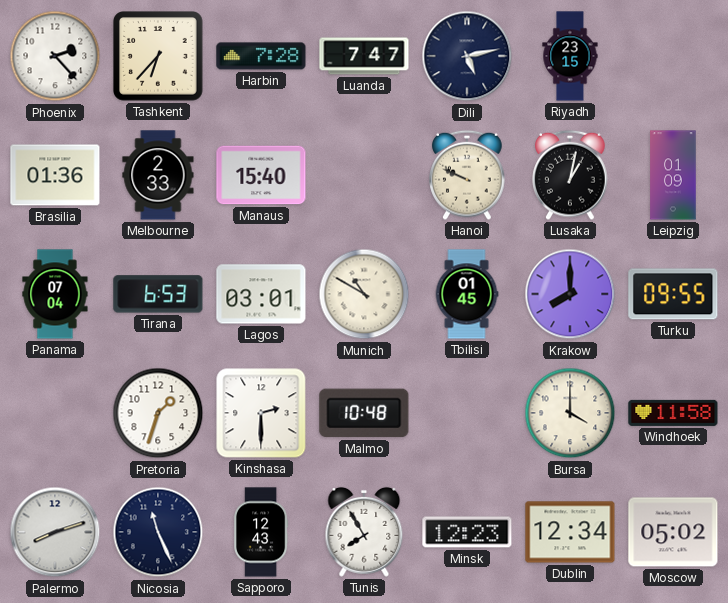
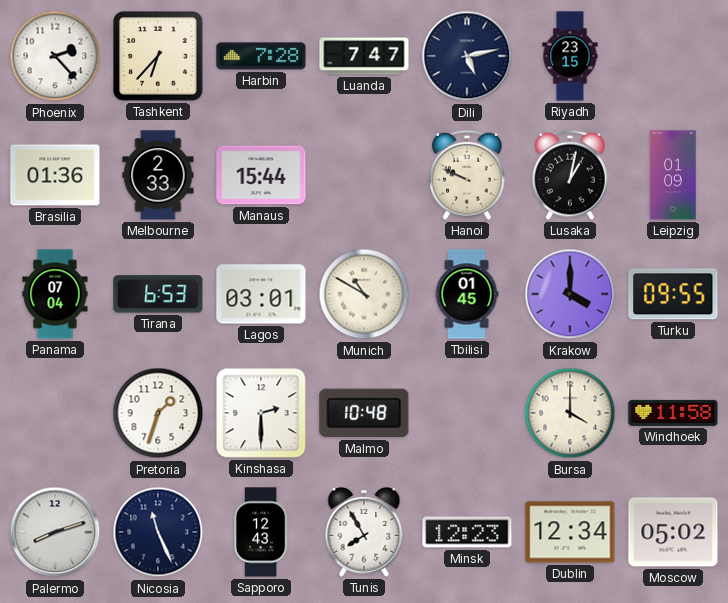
Manaus: 15:40 -> 15:44
Krakow: 8:00 -> 4:00
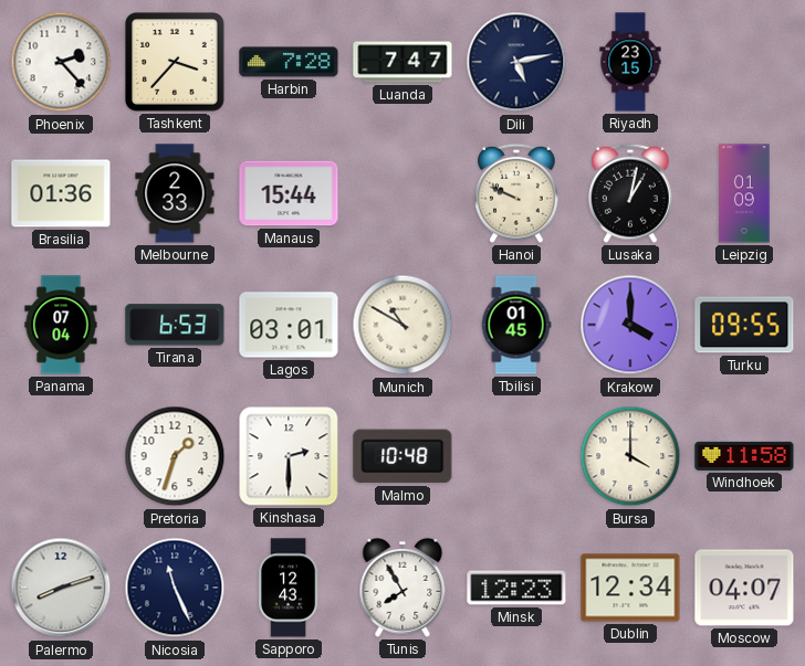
Tashkent: 6:37 -> 3:37
Moscow: 05:02 -> 04:07
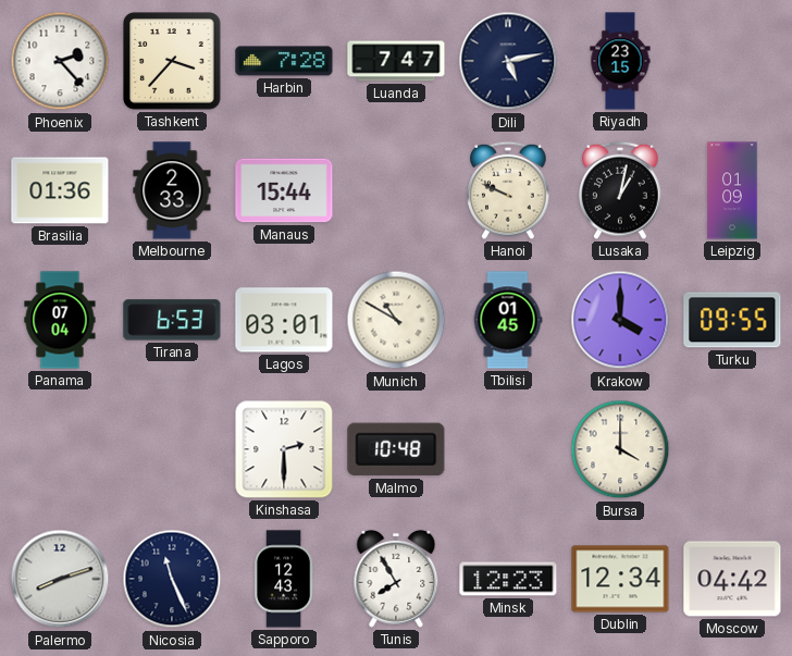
Pretoria: 1:33 -> none
Windhoek: 11:58 -> none
Moscow: 04:07 -> 04:42
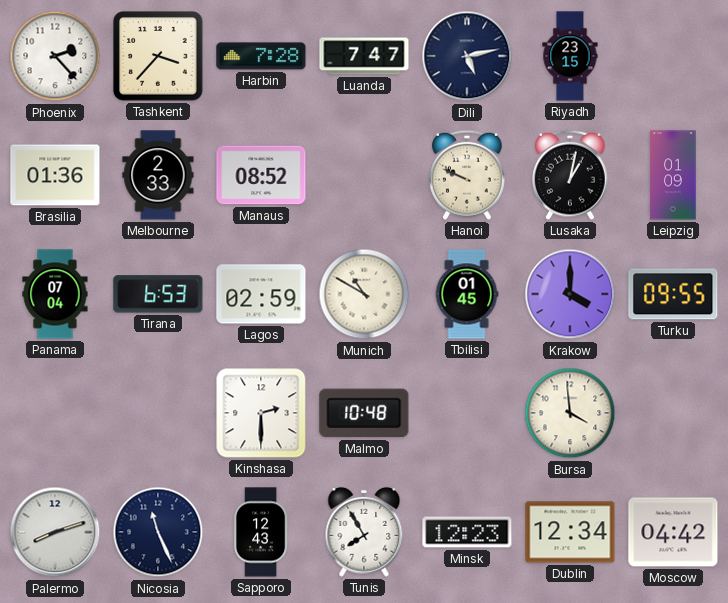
Manaus: 15:44 -> 08:52
Lagos: 03:01 -> 02:59
Bursa: 4:00 -> 3:59
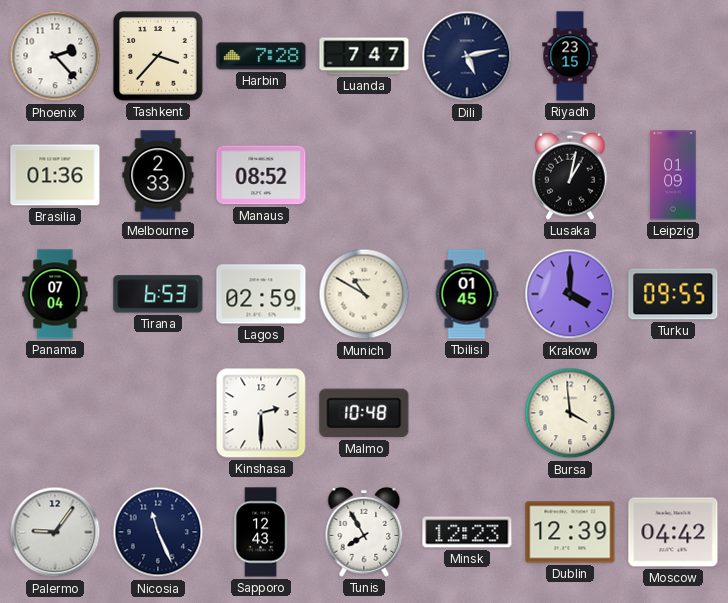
Hanoi: 9:49 -> none
Palermo: 8:12 -> 9:06
Dublin: 12:34 -> 12:39
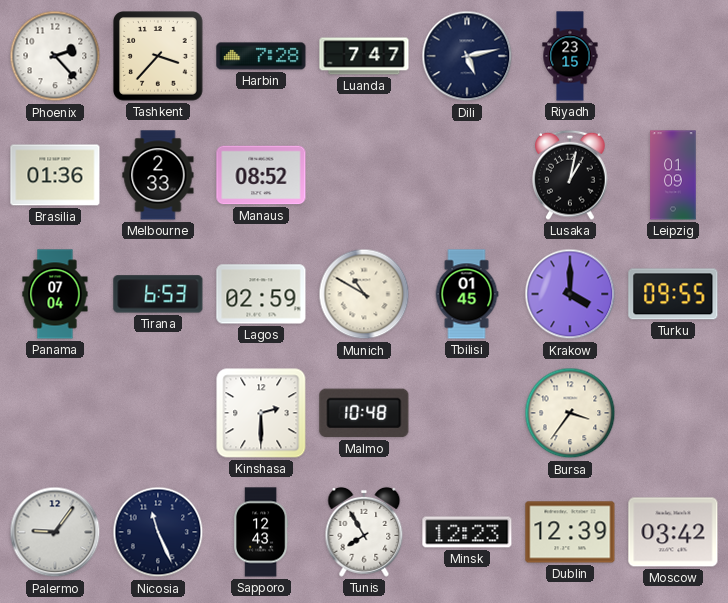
Bursa: 3:59 -> 3:36
Moscow: 04:42 -> 03:42
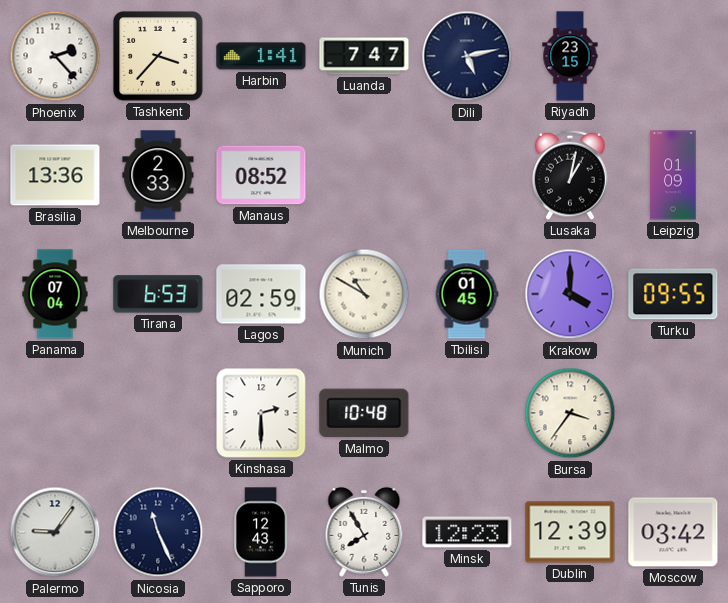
Harbin: 7:28 -> 1:41
Brasilia: 01:36 -> 13:36
